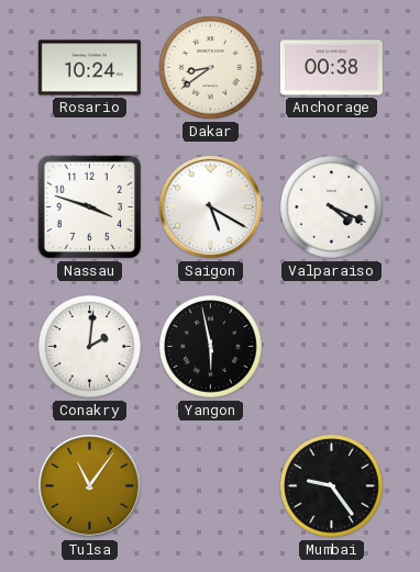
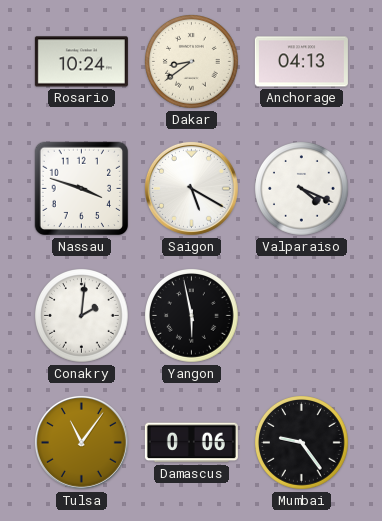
Anchorage: 00:38 -> 04:13
Damascus: none -> 0:06
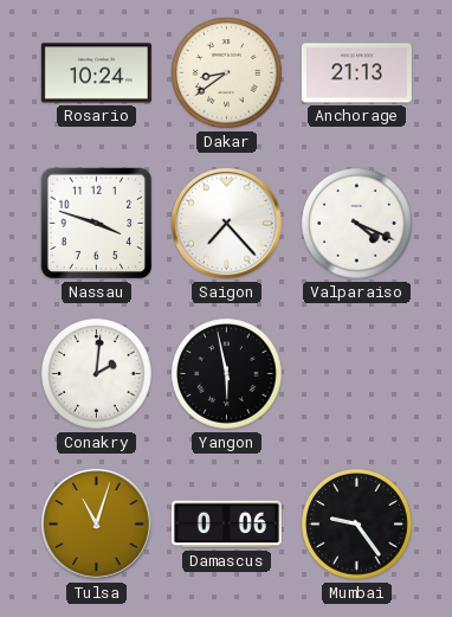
Anchorage: 04:13 -> 21:13
Saigon: 5:20 -> 7:23
Tulsa: 11:06 -> 11:03
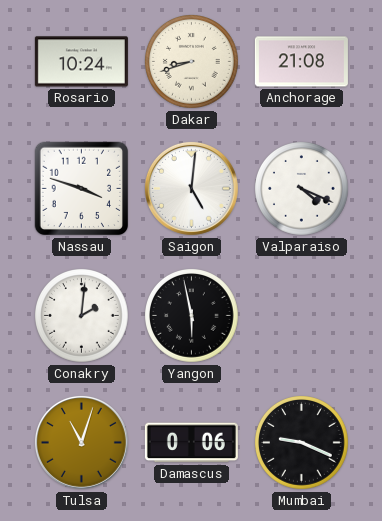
Dakar: 8:39 -> 8:42
Anchorage: 21:13 -> 21:08
Saigon: 7:23 -> 5:01
Mumbai: 9:24 -> 9:19
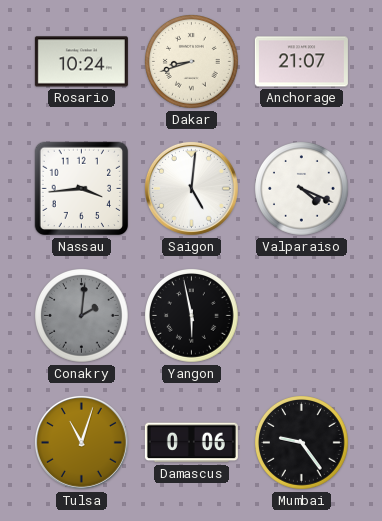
Anchorage: 21:08 -> 21:07
Nassau: 3:48 -> 3:44
Conakry dial: white -> grey
Mumbai: 9:19 -> 9:24
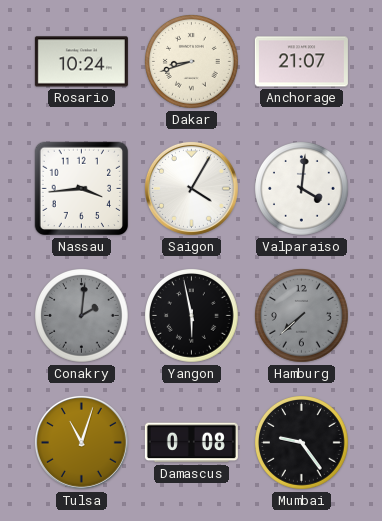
Saigon: 5:01 -> 4:05
Valparaiso: 4:19 -> 4:01
Hamburg: none -> 7:38
Damascus: 0:06 -> 0:08
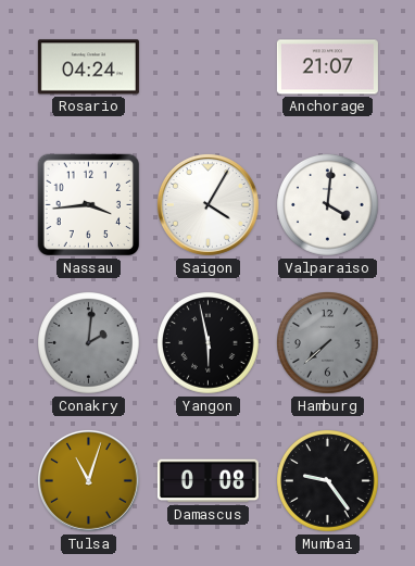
Rosario: 10:24 -> 04:24
Dakar: 8:42 -> none
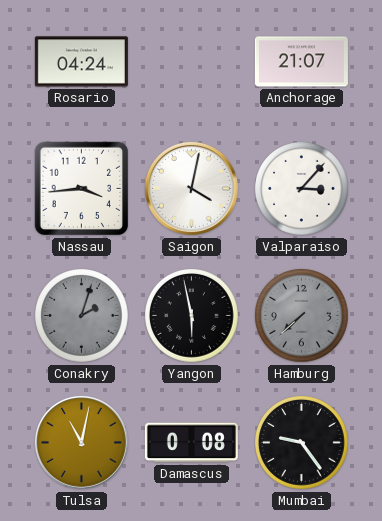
Saigon: 4:05 -> 4:02
Valparaiso: 4:01 -> 3:07
Conakry: 2:01 -> 2:03
Tulsa: 11:03 -> 11:02
